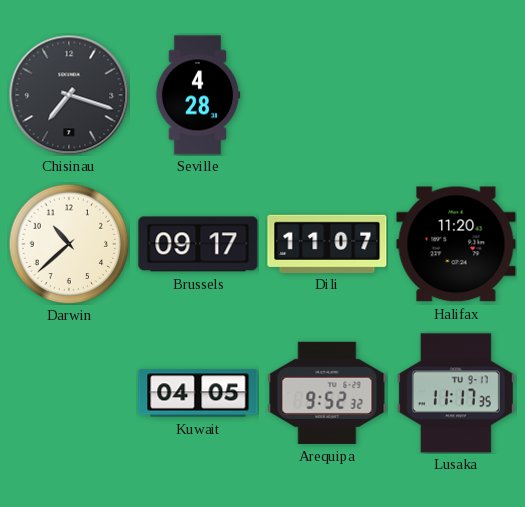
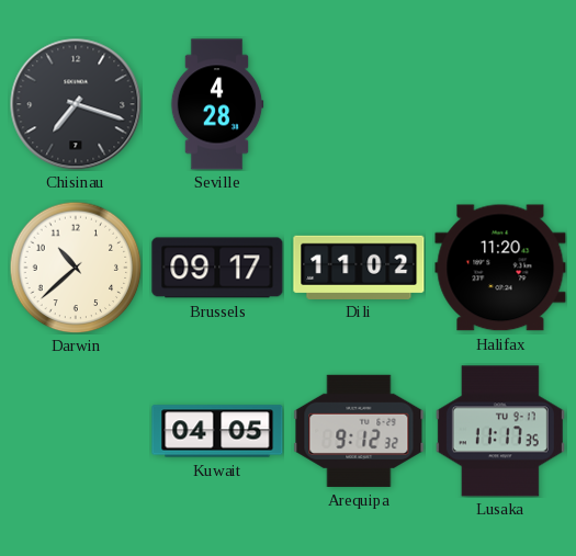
Dili: 11:07 -> 11:02
Arequipa: 9:52 -> 9:12
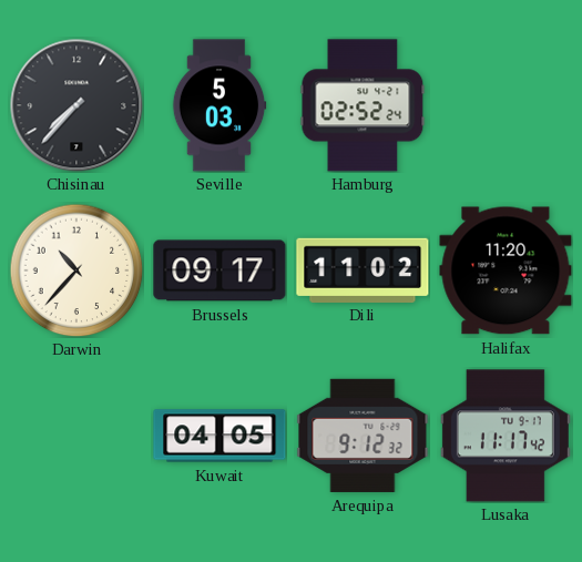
Chisinau: 7:18 -> 7:37
Seville: 4:28 -> 5:03
Hamburg: none -> 02:52
Darwin: 10:38 -> 10:37
Lusaka: 11:17:35 -> 11:17:42
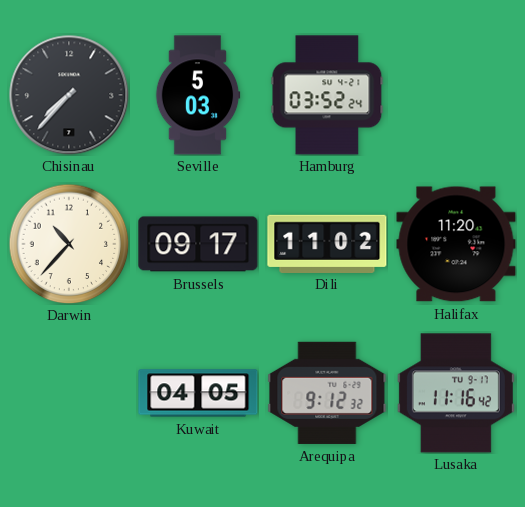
Hamburg: 02:52 -> 03:52
Lusaka: 11:17 -> 11:16
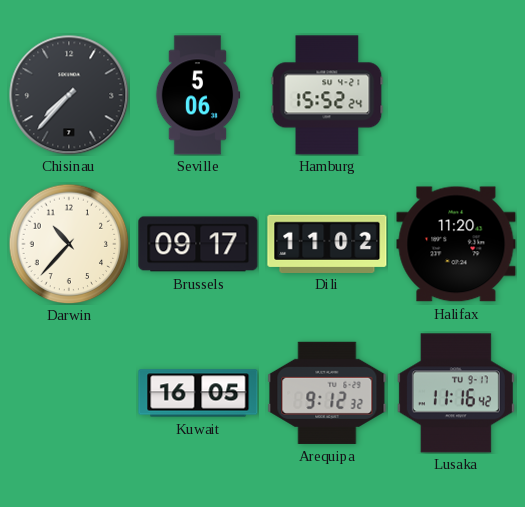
Seville: 5:03 -> 5:06
Hamburg: 03:52 -> 15:52
Kuwait: 04:05 -> 16:05
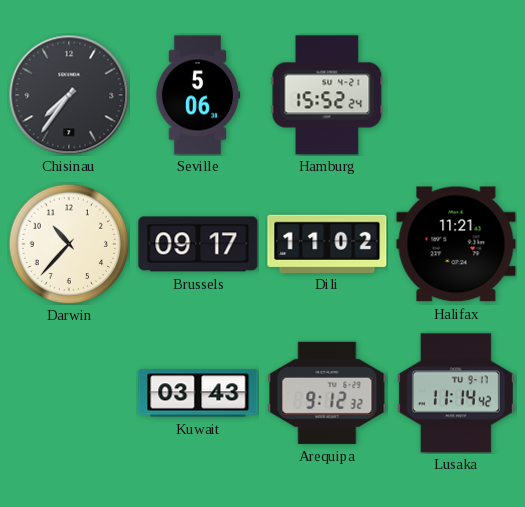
Chisinau: 7:37 -> 7:36
Halifax: 11:20 -> 11:21
Kuwait: 16:05 -> 03:43
Lusaka: 11:16 -> 11:14
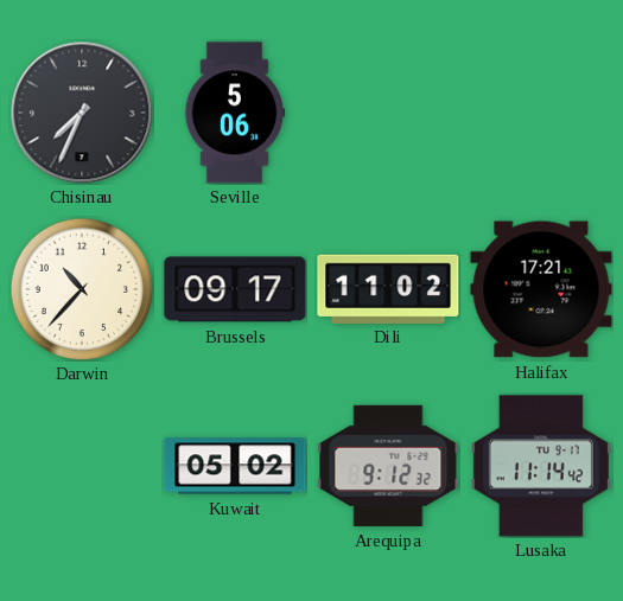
Chisinau: 7:36 -> 7:34
Hamburg: 15:52 -> none
Halifax: 11:21 -> 17:21
Kuwait: 03:43 -> 05:02
